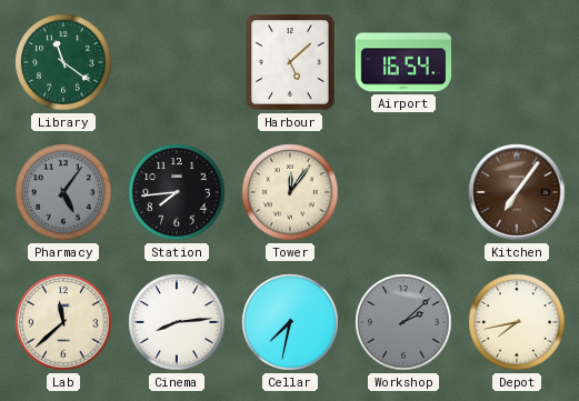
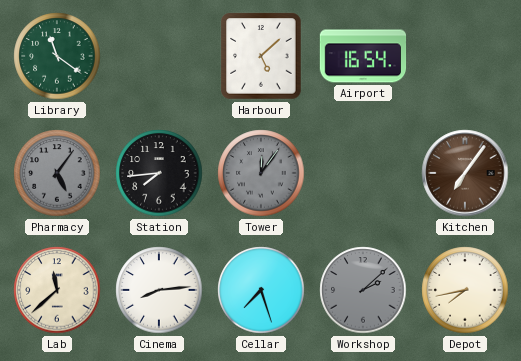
Tower dial: cream -> grey
Cellar: 7:32 -> 7:27
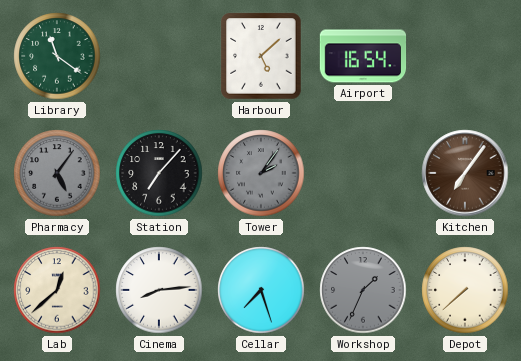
Station: 7:44 -> 7:07
Tower: 12:06 -> 2:06
Lab: 11:38 -> 12:38
Workshop: 2:08 -> 1:34
Depot: 7:43 -> 7:38
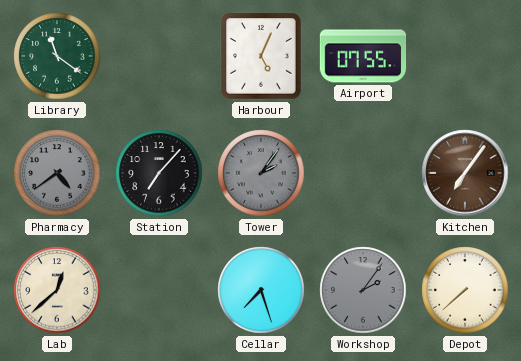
Harbour: 5:08 -> 5:04
Airport: 16:54 -> 07:55
Pharmacy: 5:06 -> 4:39
Cinema: 8:14 -> none
Workshop: 1:34 -> 2:06
